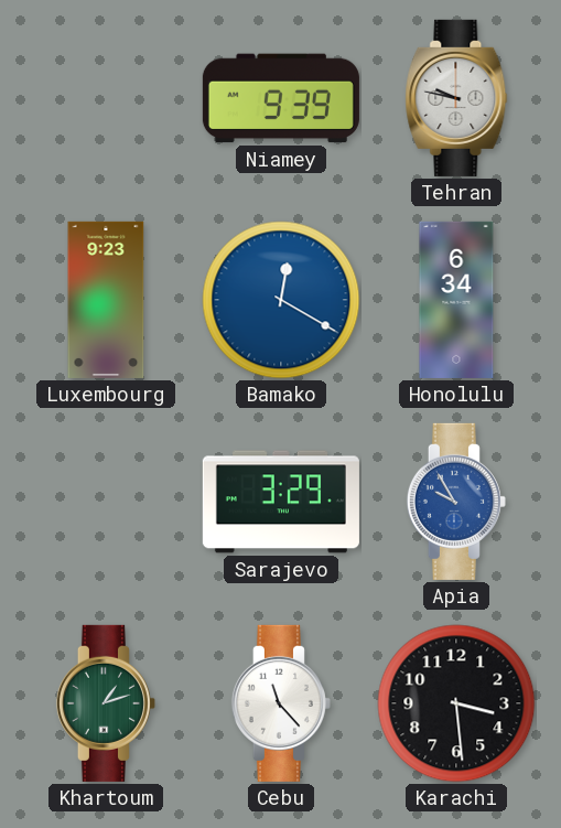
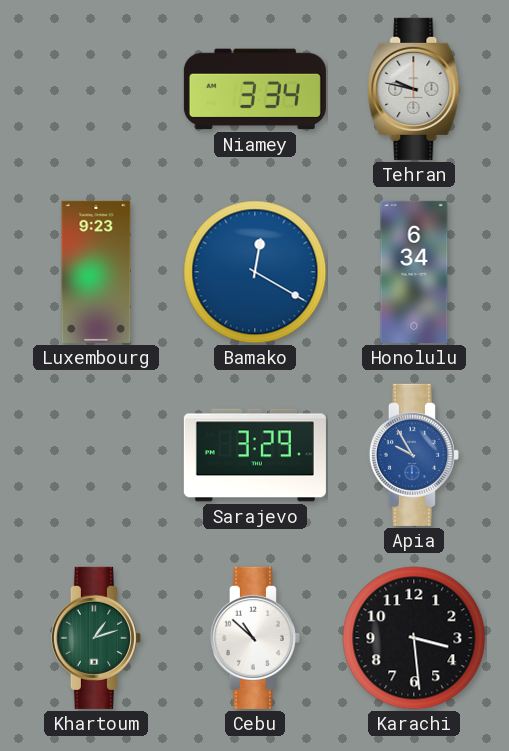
Niamey: 9:39 -> 3:34
Cebu: 11:23 -> 10:52
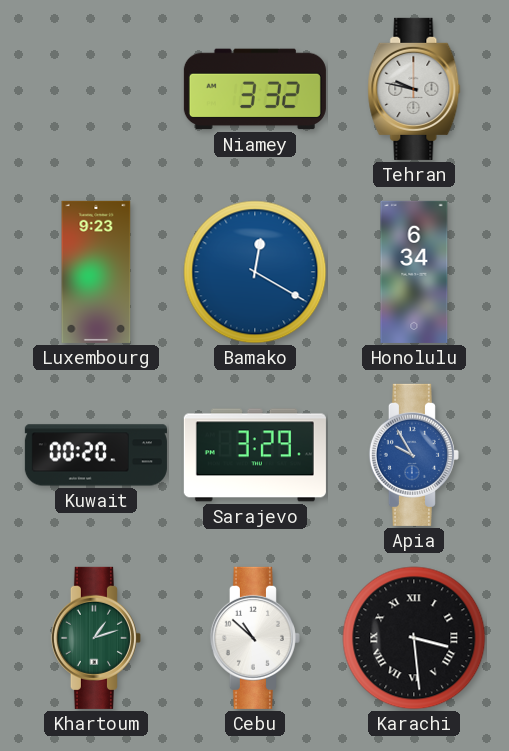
Niamey: 3:34 -> 3:32
Kuwait: none -> 00:20
Karachi numerals: Arabic -> Roman
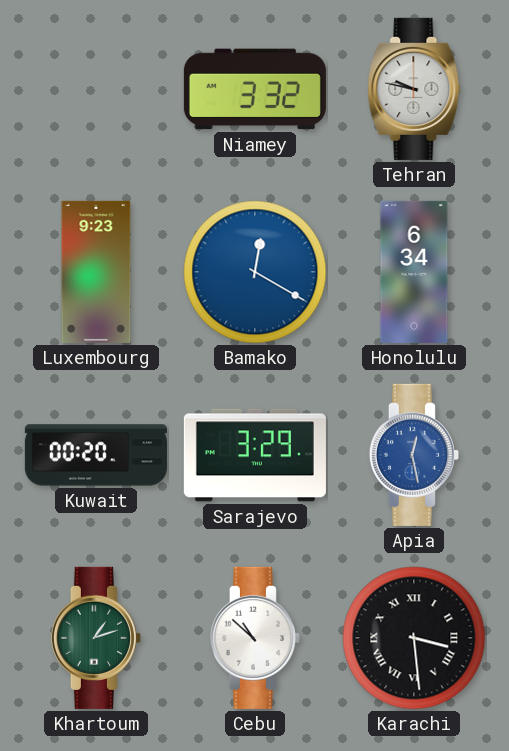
Apia: 9:55 -> 12:28
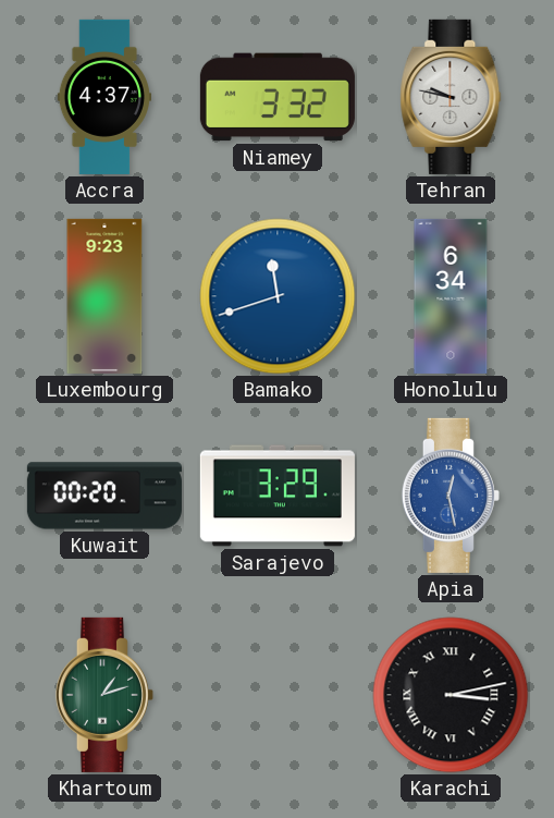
Accra: none -> 4:37
Bamako: 12:20 -> 11:42
Cebu: 10:52 -> none
Karachi: 3:29 -> 3:13
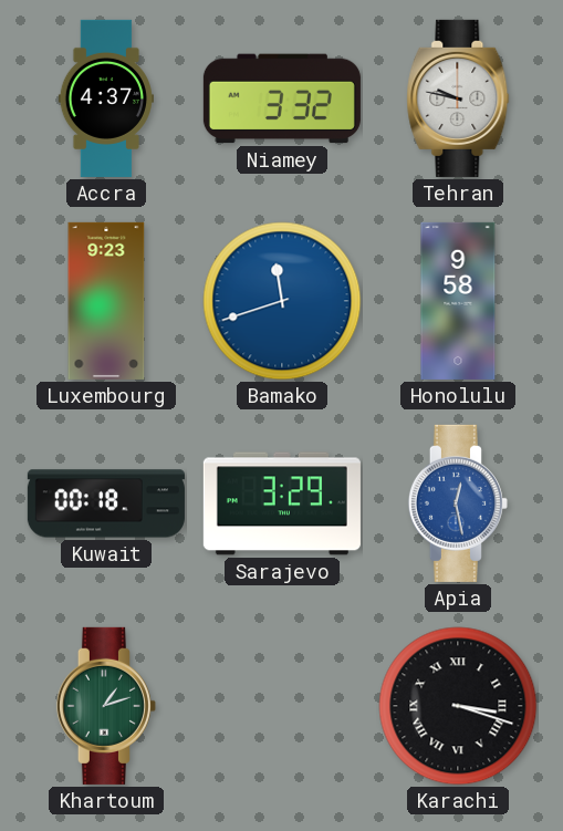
Honolulu: 6:34 -> 9:58
Kuwait: 00:20 -> 00:18
Karachi: 3:13 -> 3:18
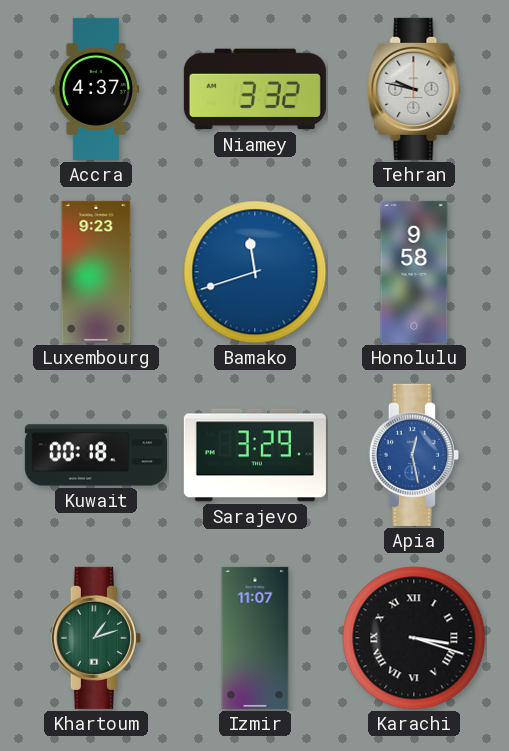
Izmir: none -> 11:07
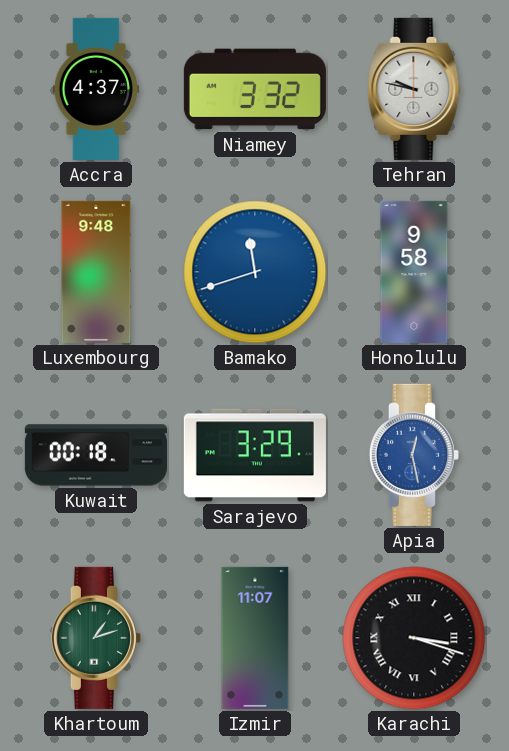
Luxembourg: 9:23 -> 9:48
